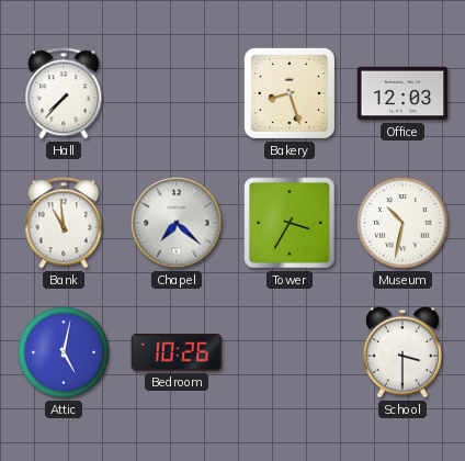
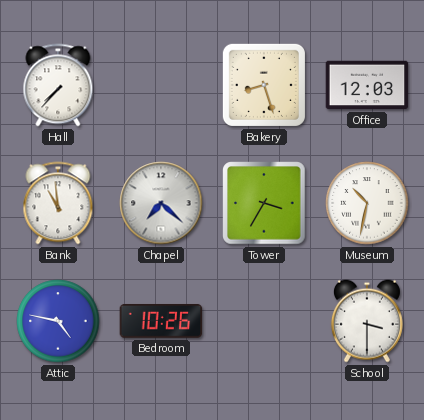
Attic: 5:02 -> 4:47
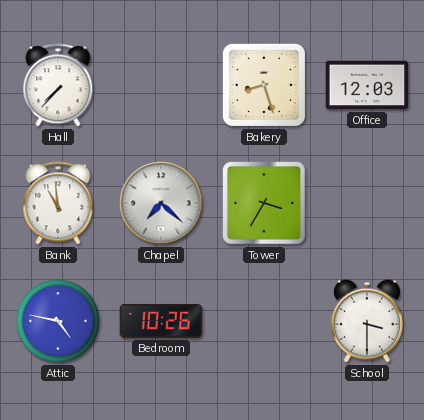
Museum: 10:32 -> none
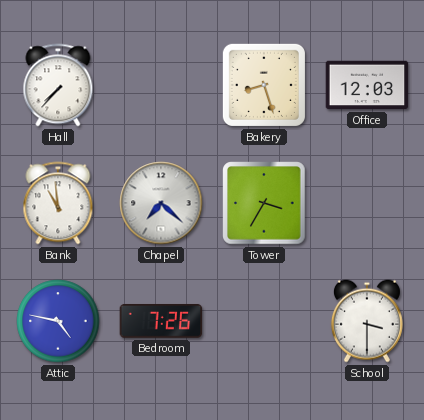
Bedroom: 10:26 -> 7:26
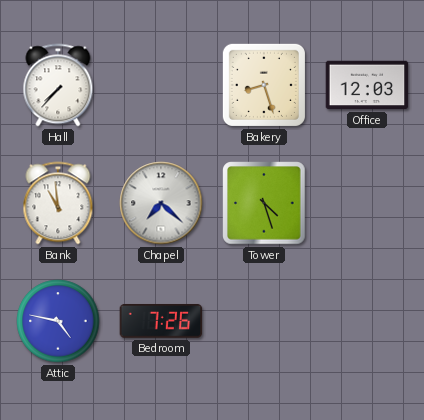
Tower: 3:35 -> 4:27
School: 3:30 -> none
